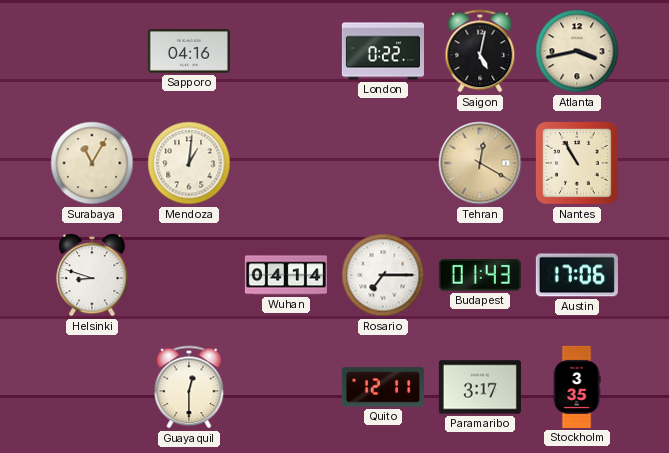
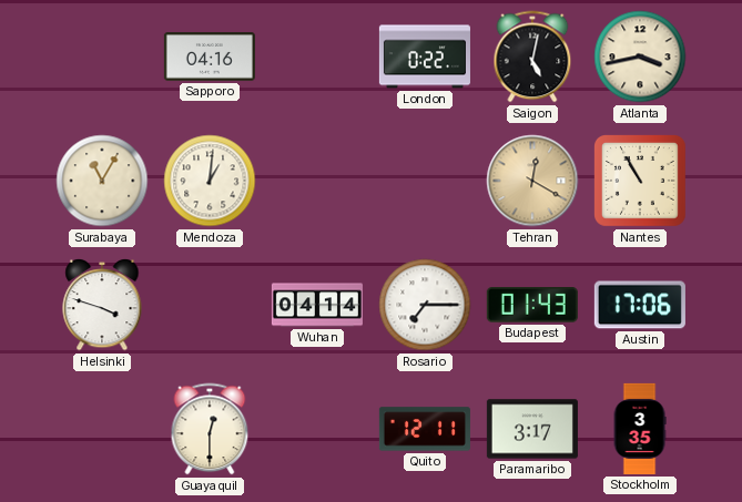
Helsinki: 8:48 -> 3:48
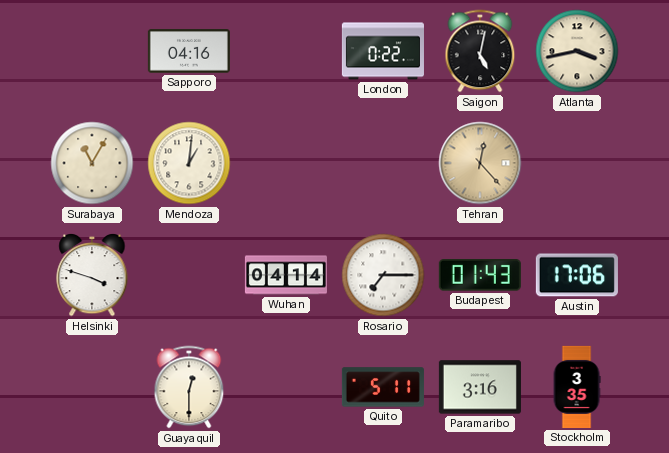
Tehran: 12:20 -> 12:23
Nantes: 10:55 -> none
Quito: 12:11 -> 5:11
Paramaribo: 3:17 -> 3:16
